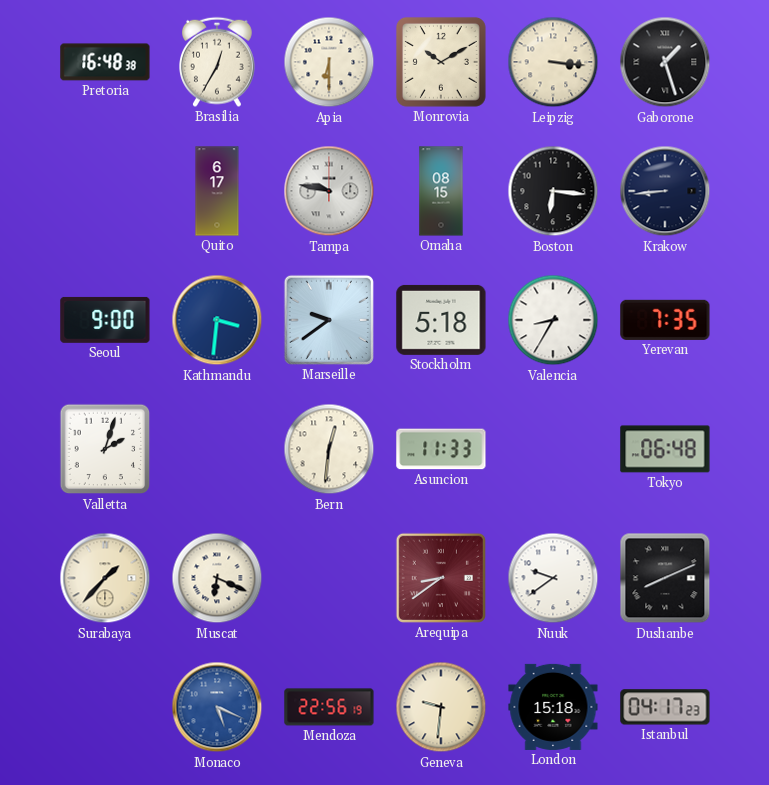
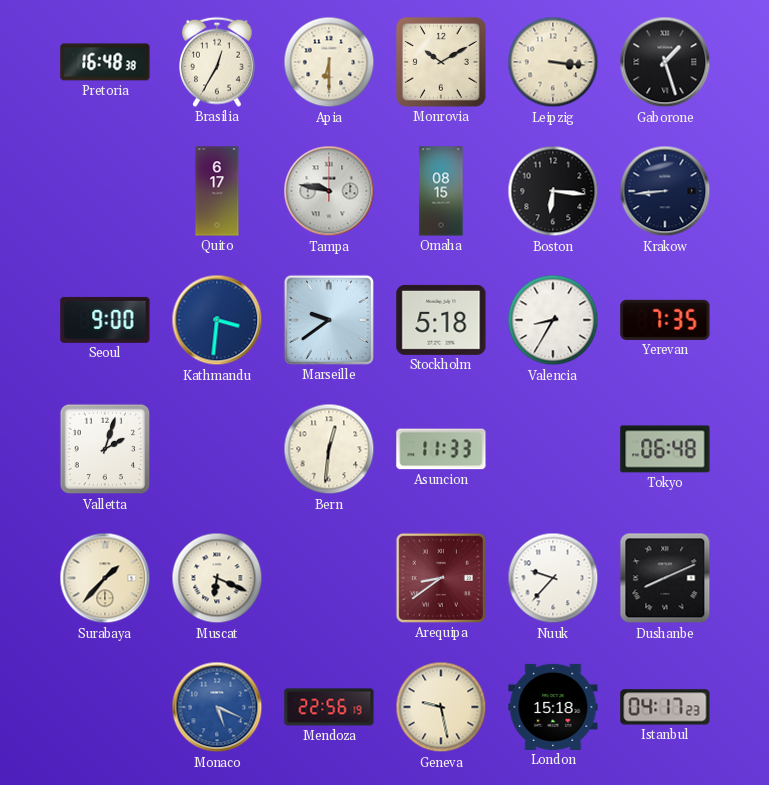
Nuuk: 9:39 -> 9:37
Geneva: 9:31 -> 9:28
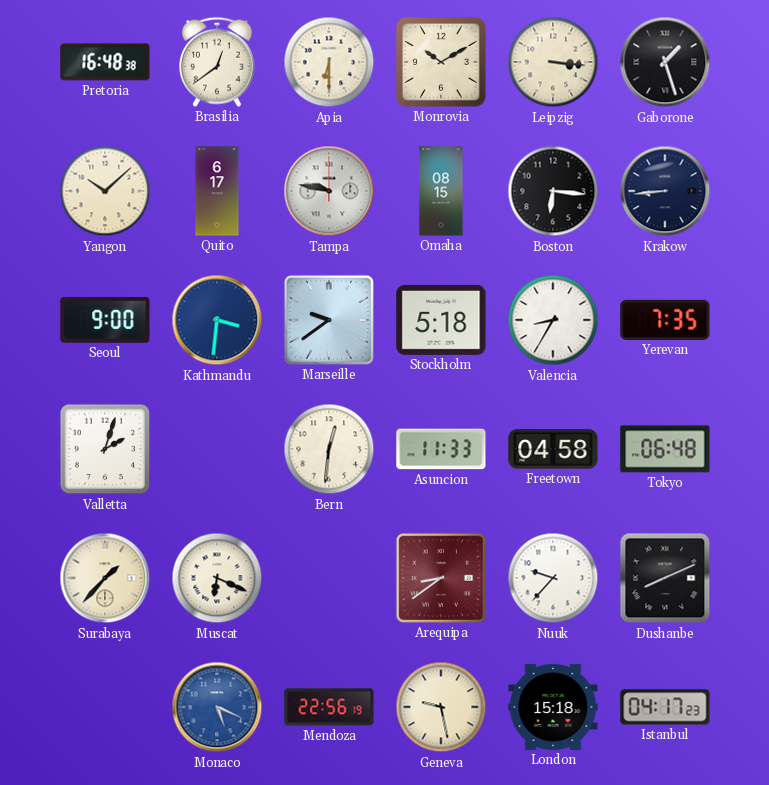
Brasilia: 12:35 -> 12:39
Yangon: none -> 10:08
Freetown: none -> 04:58
